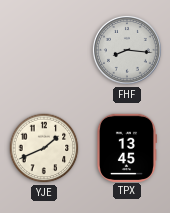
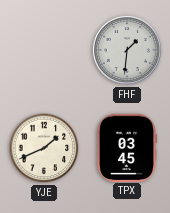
FHF: 8:16 -> 1:31
TPX: 13:45 -> 03:45
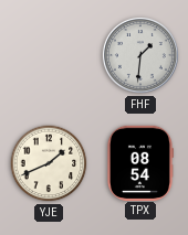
TPX: 03:45 -> 08:54
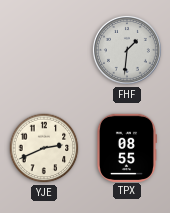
YJE: 1:41 -> 2:41
TPX: 08:54 -> 08:55
